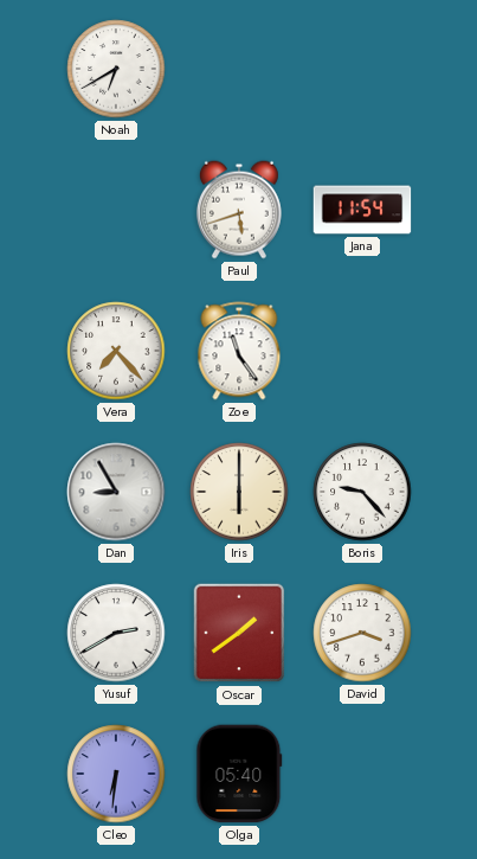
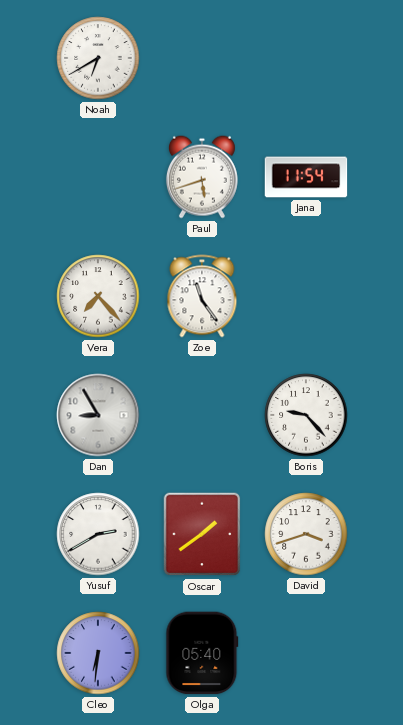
Iris: 6:00 -> none
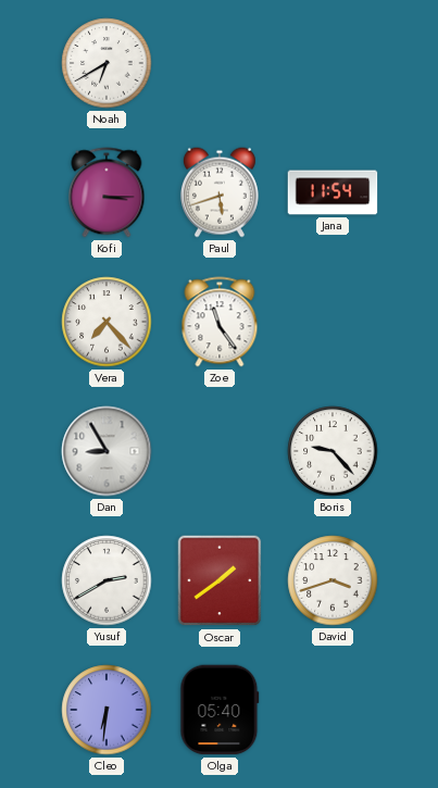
Kofi: none -> 3:15
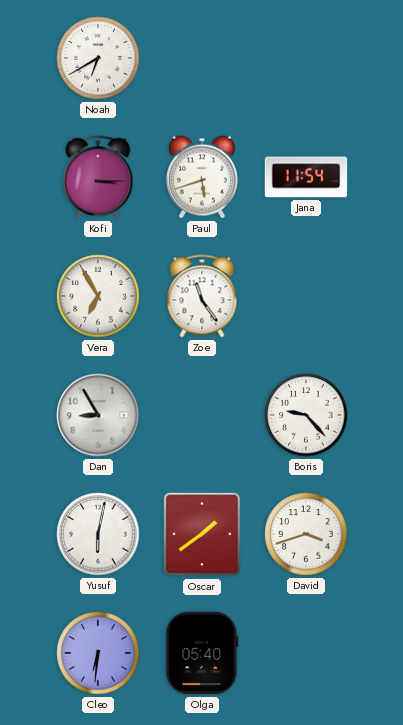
Vera: 7:23 -> 6:55
Yusuf: 2:40 -> 6:02
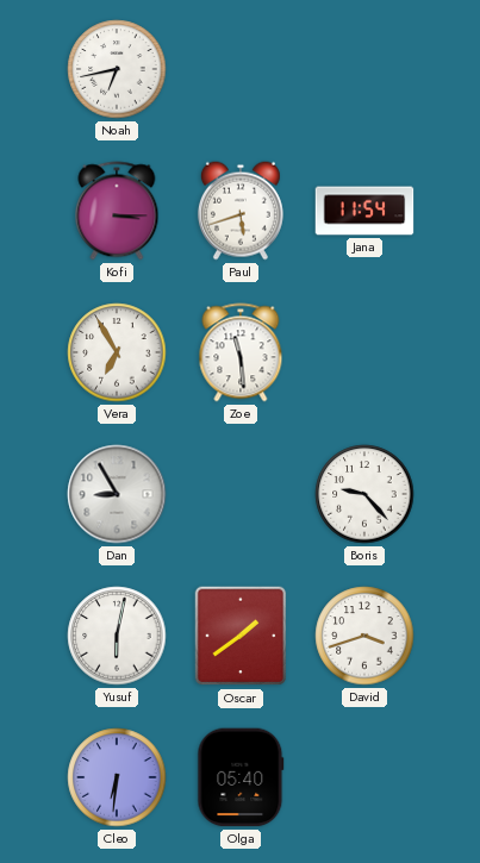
Noah: 6:40 -> 6:43
Zoe: 11:24 -> 11:29
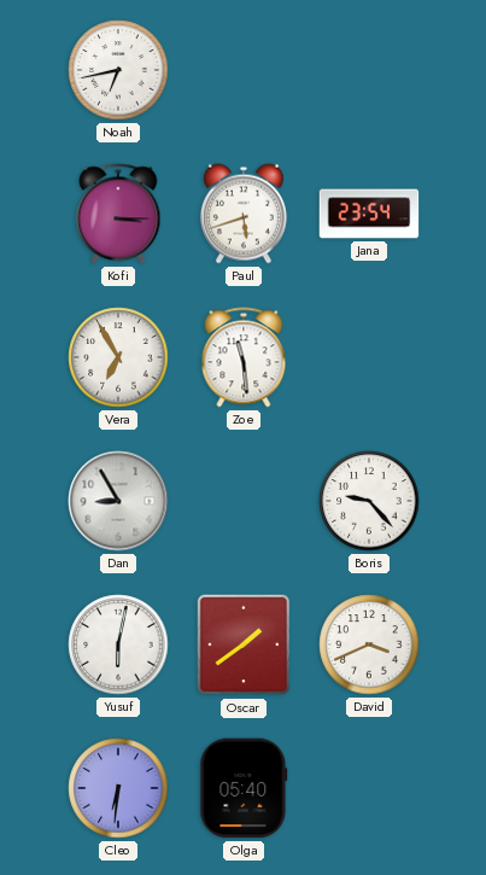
Jana: 11:54 -> 23:54
David: 3:42 -> 3:41
